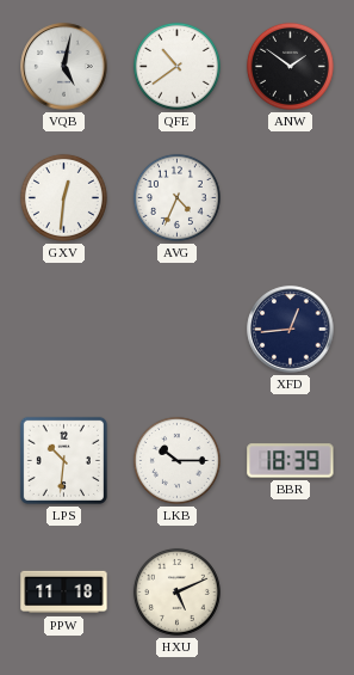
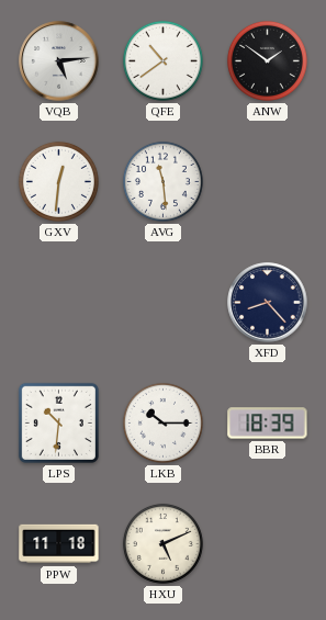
VQB: 5:02 -> 5:14
AVG: 4:34 -> 11:29
XFD: 12:44 -> 8:23
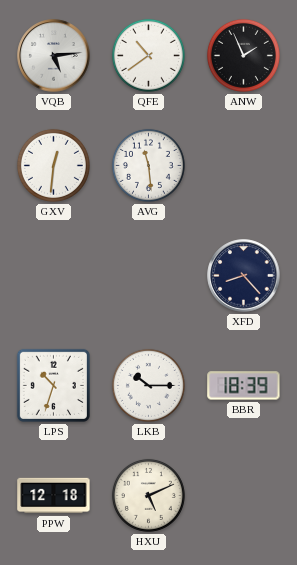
ANW: 1:51 -> 1:56
LPS: 10:31 -> 10:33
PPW: 11:18 -> 12:18
